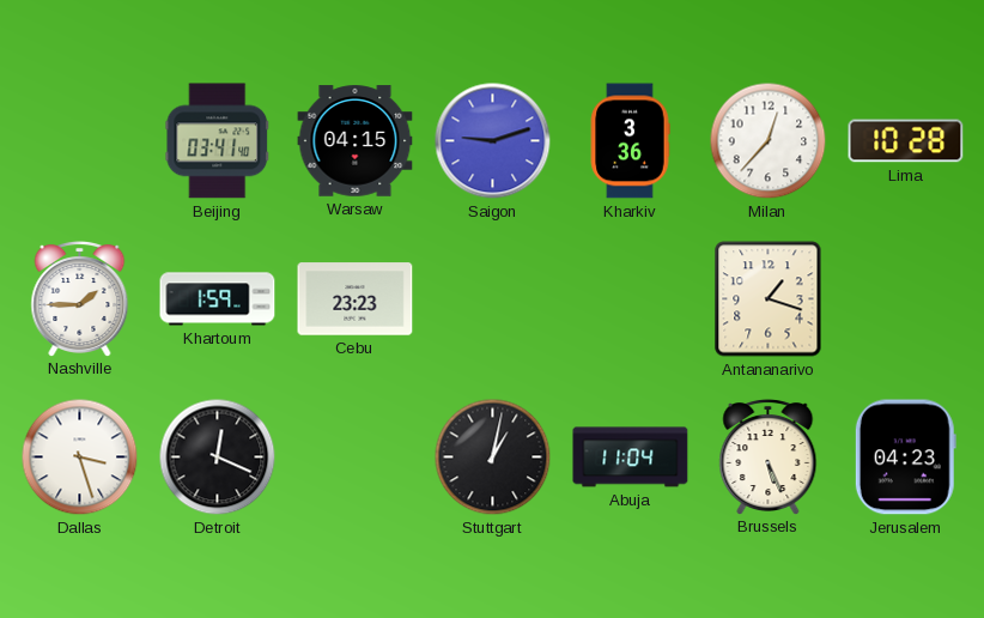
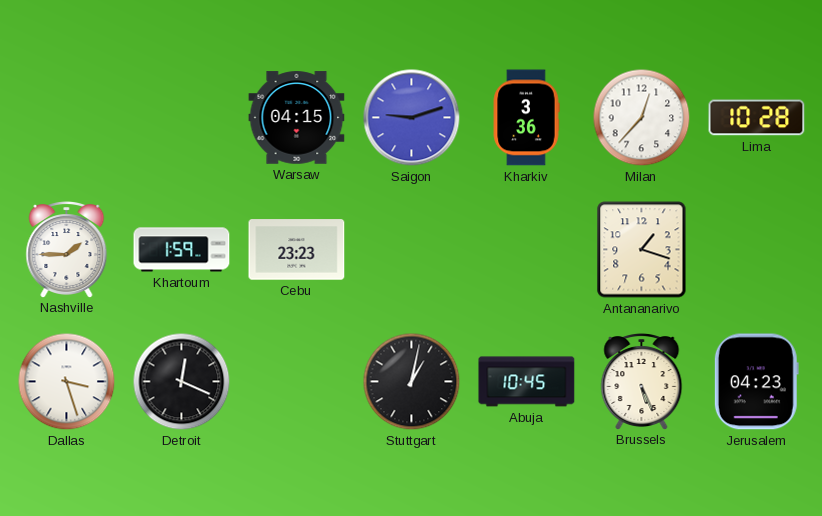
Beijing: 03:41 -> none
Abuja: 11:04 -> 10:45
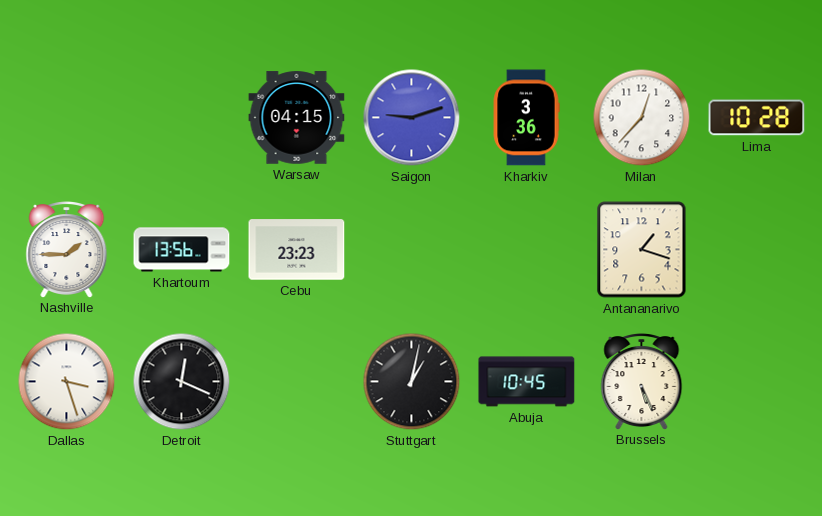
Khartoum: 1:59 -> 13:56
Jerusalem: 04:23 -> none
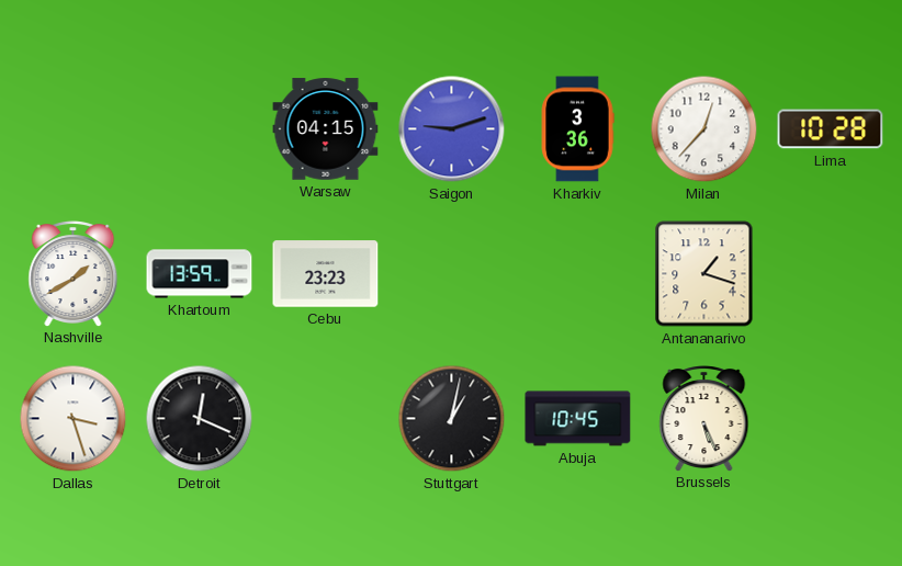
Nashville: 1:45 -> 1:40
Khartoum: 13:56 -> 13:59
